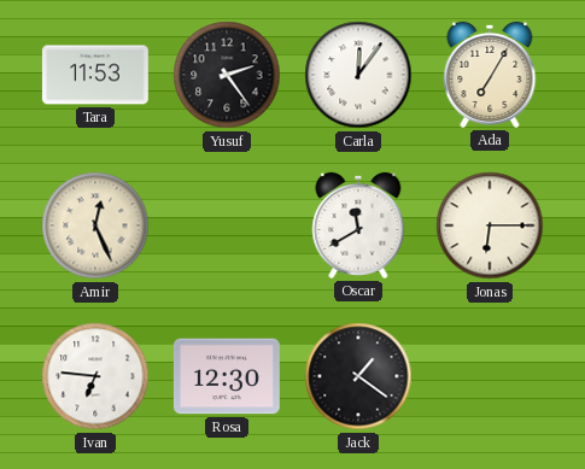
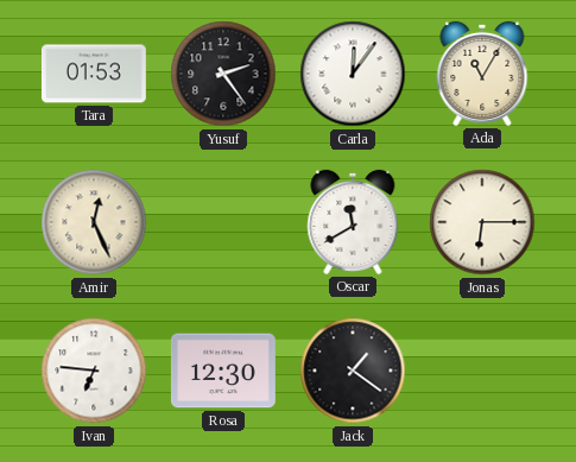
Tara: 11:53 -> 01:53
Ada: 7:05 -> 11:05
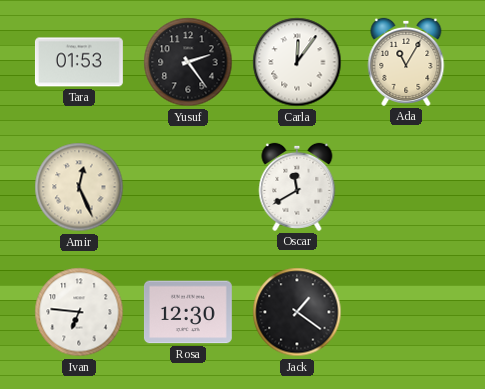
Jonas: 6:15 -> none
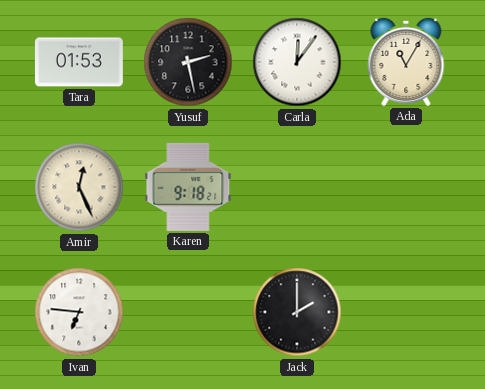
Yusuf: 2:24 -> 2:28
Karen: none -> 9:18
Oscar: 11:40 -> none
Rosa: 12:30 -> none
Jack: 1:21 -> 2:00
